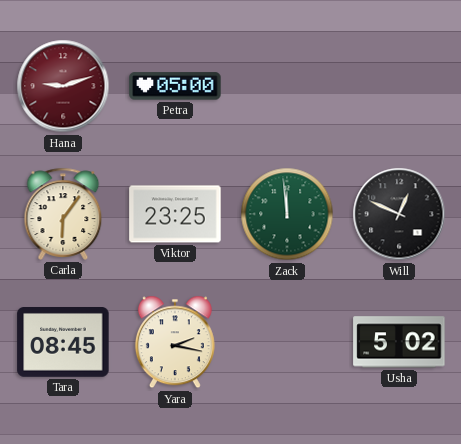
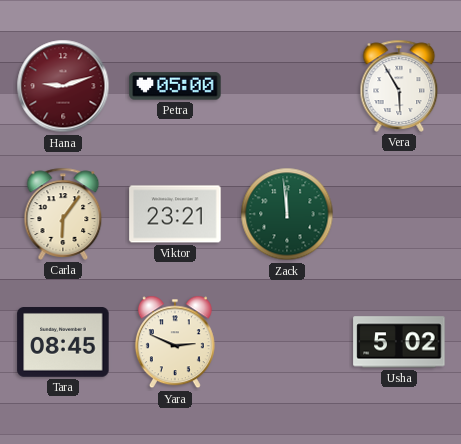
Vera: none -> 5:55
Viktor: 23:25 -> 23:21
Will: 12:49 -> none
Yara: 2:17 -> 2:49
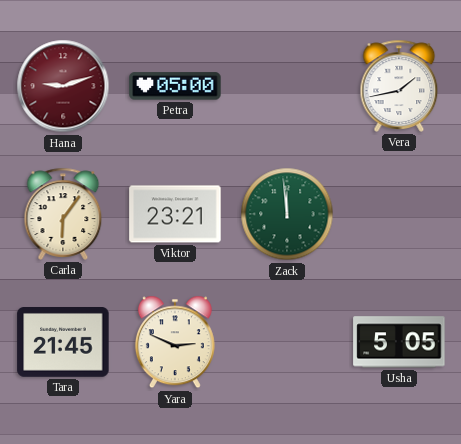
Vera: 5:55 -> 1:43
Tara: 08:45 -> 21:45
Usha: 5:02 -> 5:05
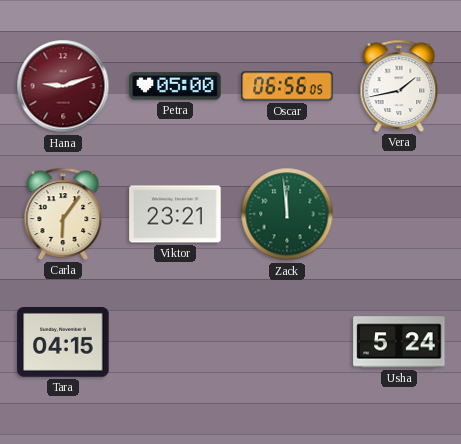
Oscar: none -> 06:56
Tara: 21:45 -> 04:15
Yara: 2:49 -> none
Usha: 5:05 -> 5:24
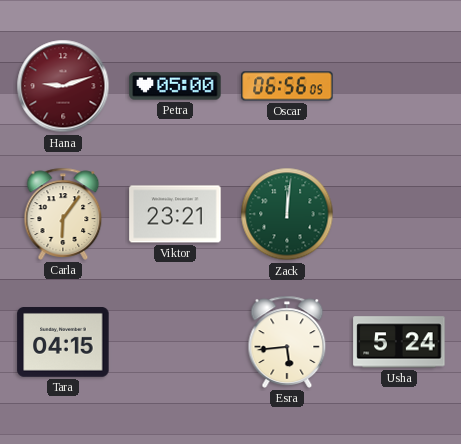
Vera: 1:43 -> none
Zack: 11:59 -> 12:01
Esra: none -> 5:44
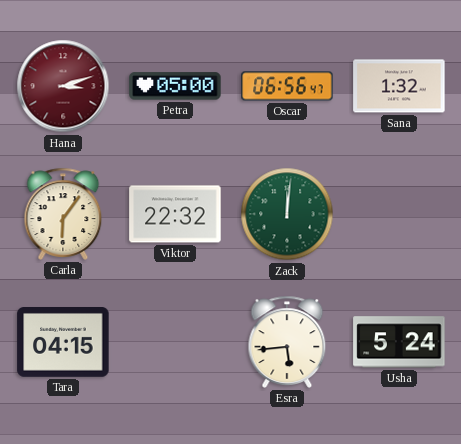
Hana: 9:12 -> 3:12
Oscar: 06:56:05 -> 06:56:47
Sana: none -> 1:32
Viktor: 23:21 -> 22:32
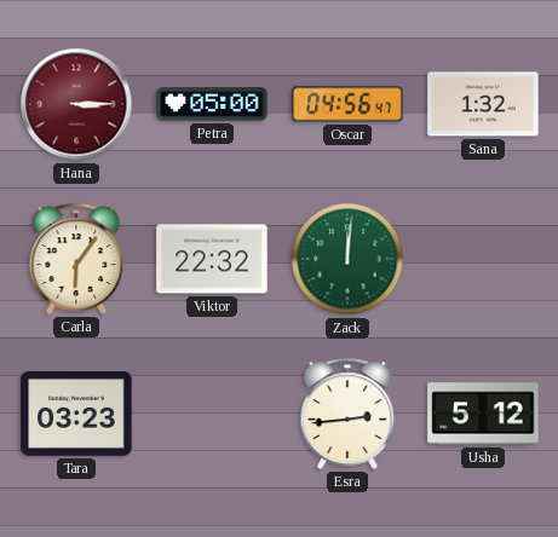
Hana: 3:12 -> 3:15
Oscar: 06:56 -> 04:56
Tara: 04:15 -> 03:23
Esra: 5:44 -> 2:44
Usha: 5:24 -> 5:12
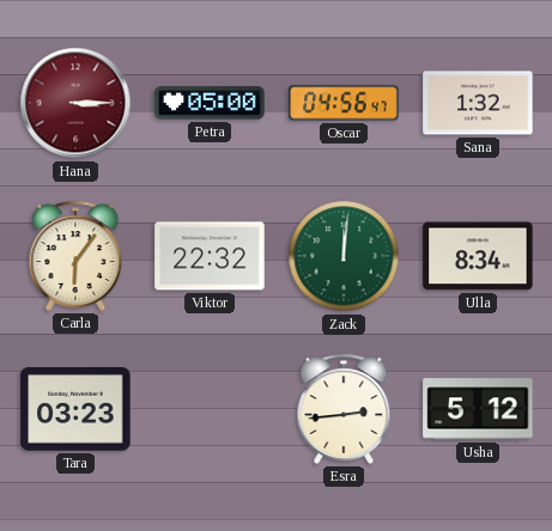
Ulla: none -> 8:34
